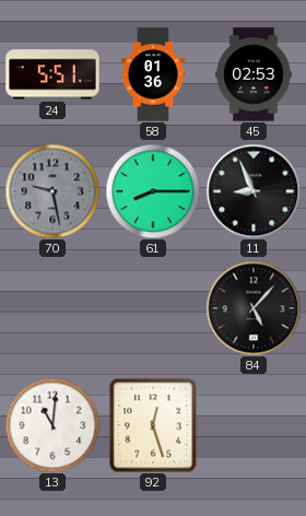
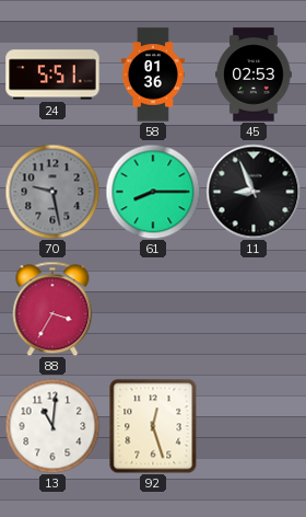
88: none -> 3:35
84: 5:07 -> none
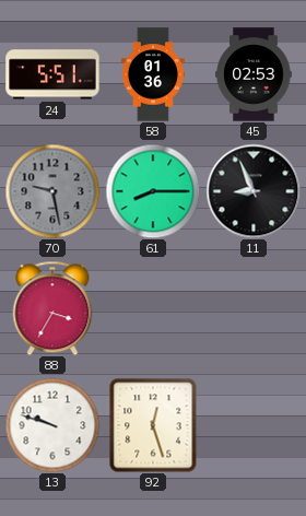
13: 11:01 -> 9:48
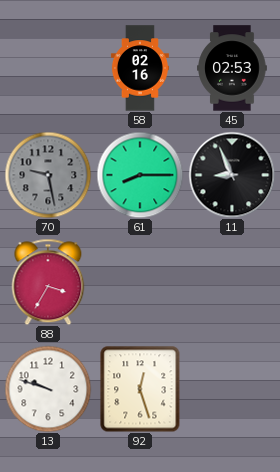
24: 5:51 -> none
58: 01:36 -> 02:16
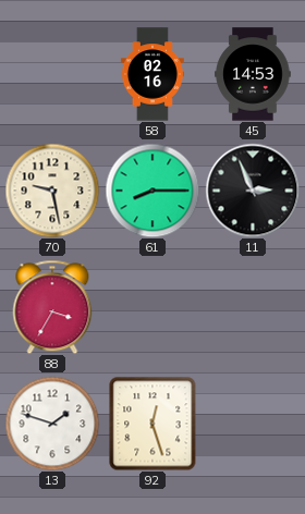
45: 02:53 -> 14:53
70 dial: grey -> cream
11: 8:56 -> 2:56
13: 9:48 -> 1:48
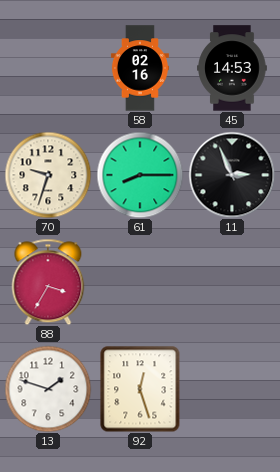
70: 9:28 -> 9:33
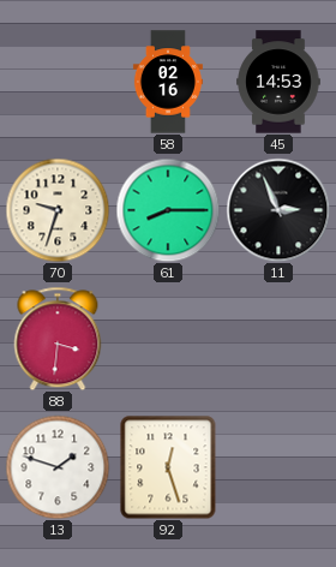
88: 3:35 -> 3:31
